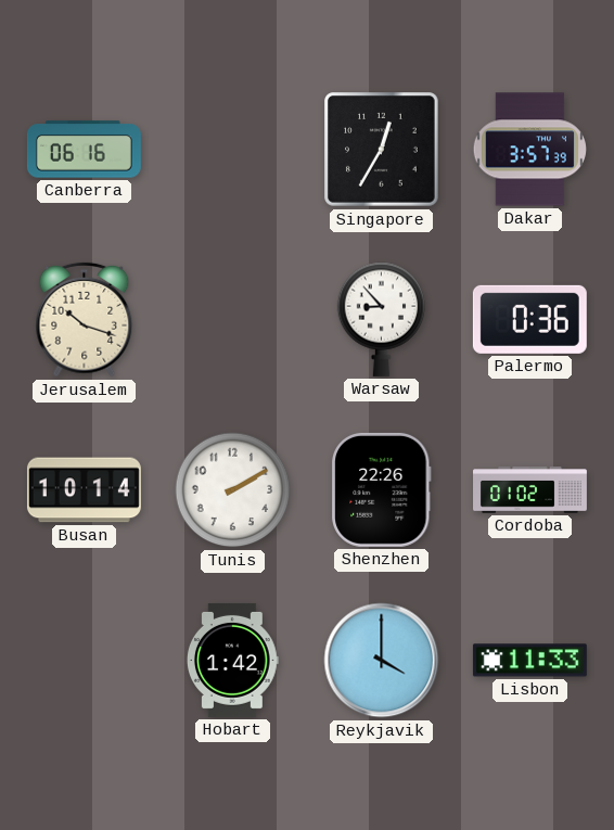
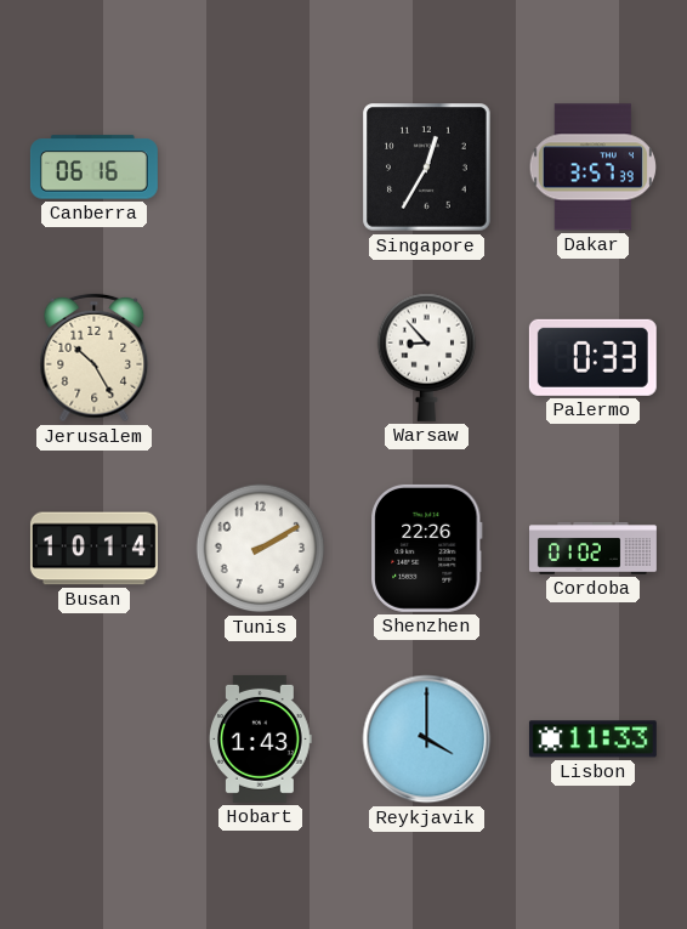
Jerusalem: 10:18 -> 10:25
Palermo: 0:36 -> 0:33
Hobart: 1:42 -> 1:43
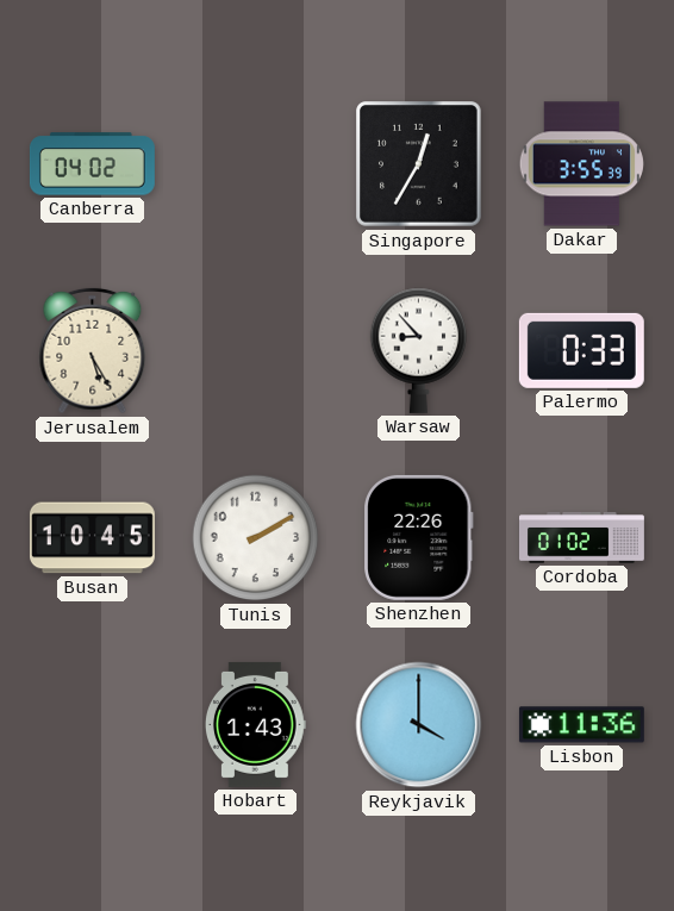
Canberra: 06:16 -> 04:02
Dakar: 3:57 -> 3:55
Jerusalem: 10:25 -> 5:25
Busan: 10:14 -> 10:45
Lisbon: 11:33 -> 11:36
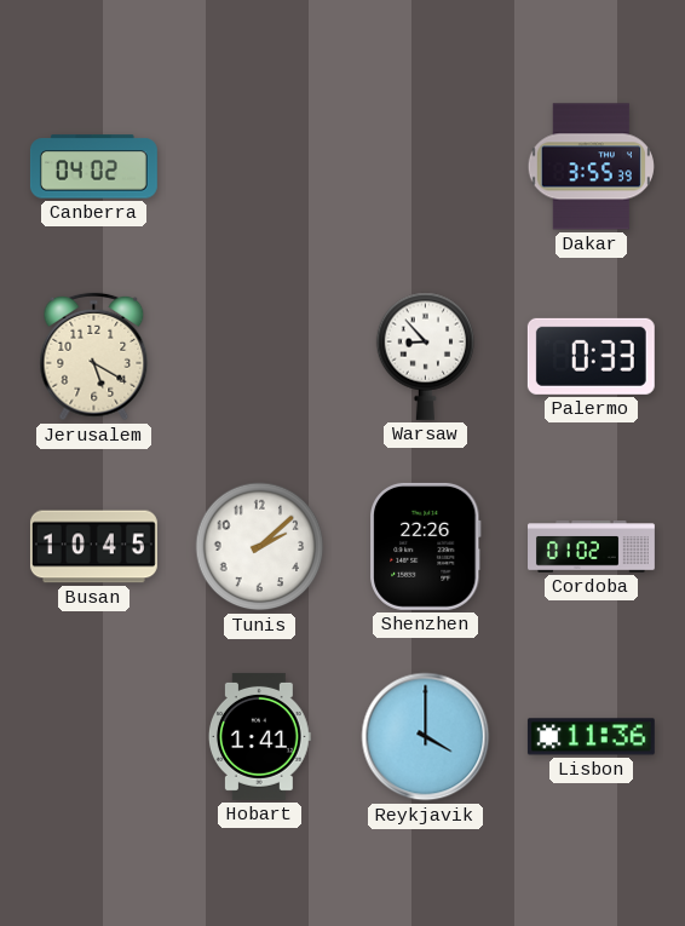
Singapore: 12:35 -> none
Jerusalem: 5:25 -> 5:20
Tunis: 2:10 -> 2:08
Hobart: 1:43 -> 1:41
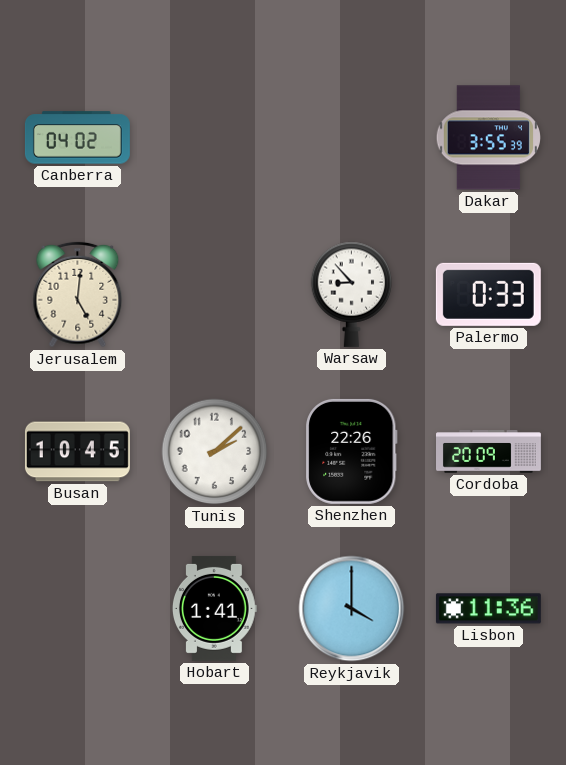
Jerusalem: 5:20 -> 5:01
Cordoba: 01:02 -> 20:09
